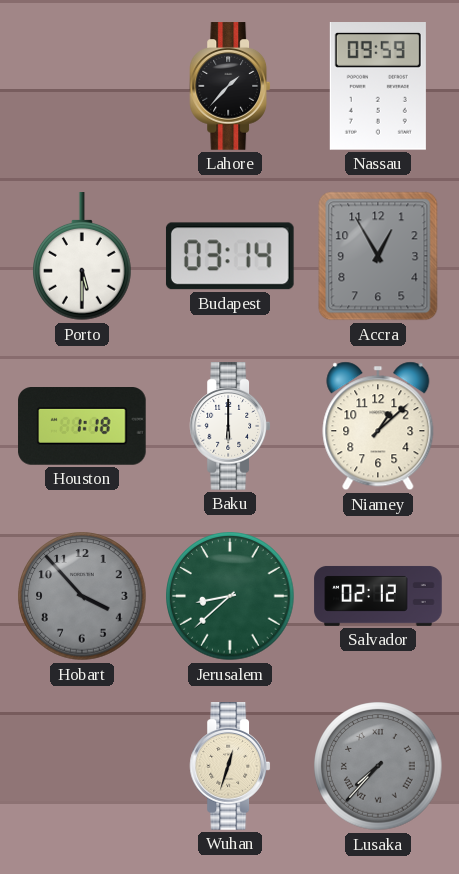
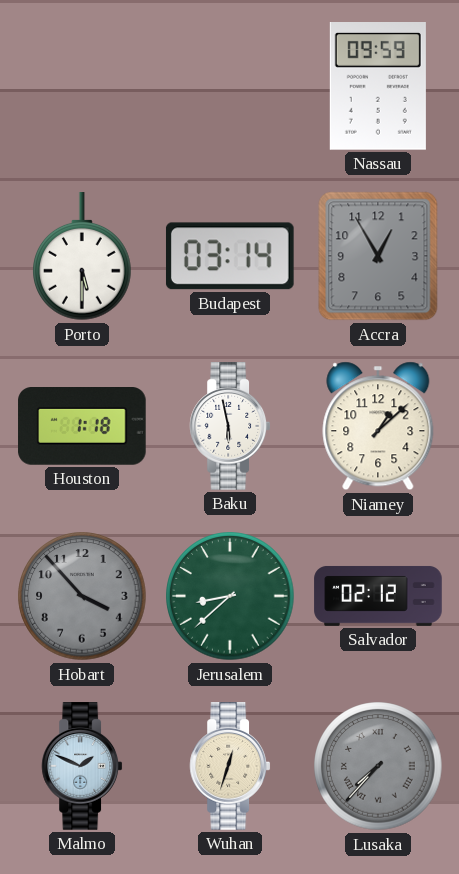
Lahore: 1:37 -> none
Baku: 6:00 -> 5:58
Malmo: none -> 1:49
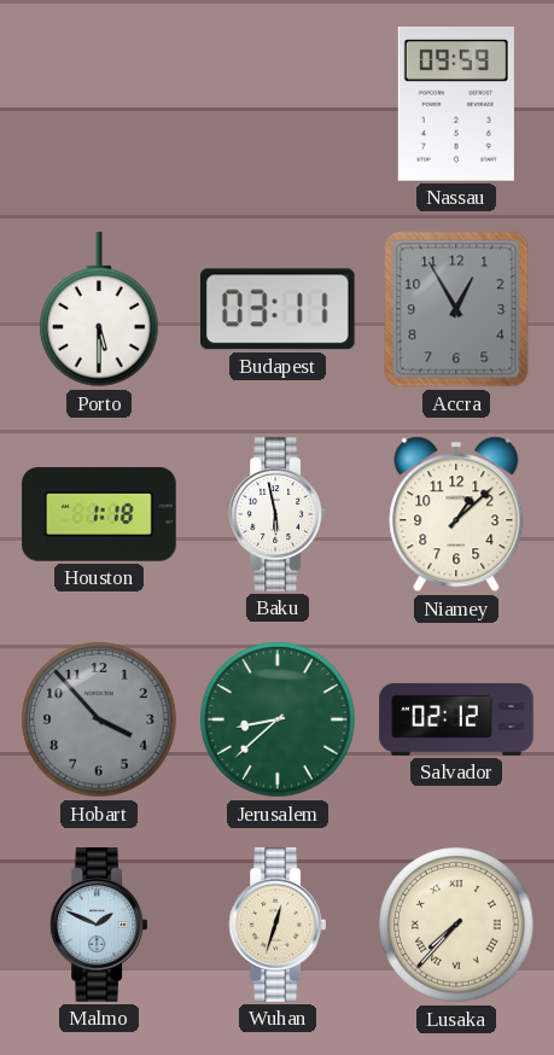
Budapest: 03:14 -> 03:11
Lusaka dial: grey -> cream
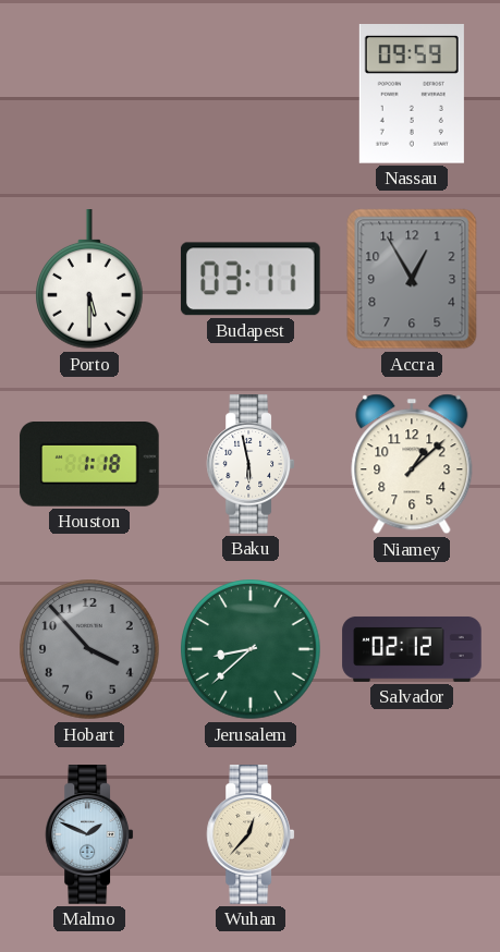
Wuhan: 12:33 -> 12:37
Lusaka: 7:37 -> none
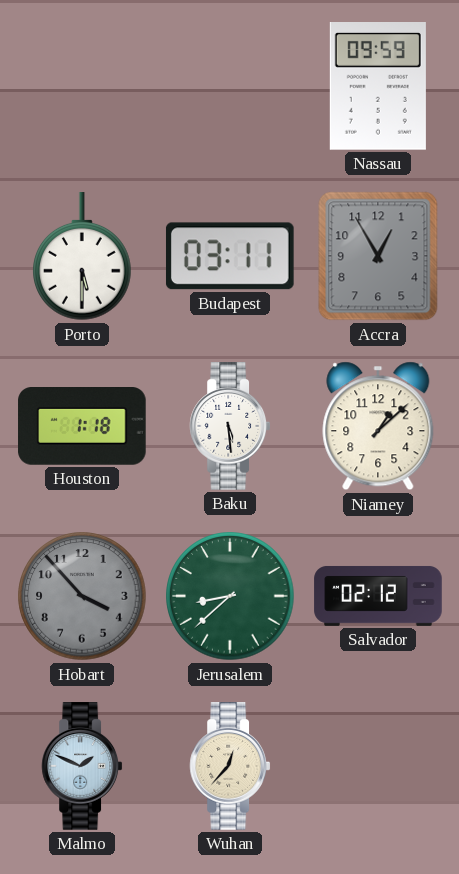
Baku: 5:58 -> 5:29
